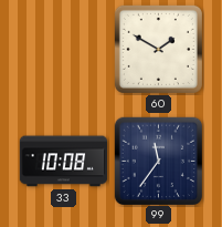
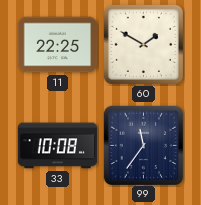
11: none -> 22:25
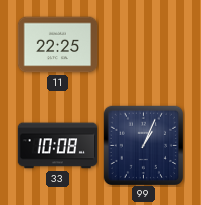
60: 1:50 -> none
99: 11:36 -> 1:04
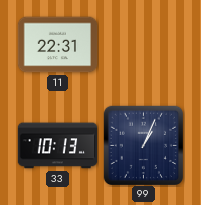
11: 22:25 -> 22:31
33: 10:08 -> 10:13
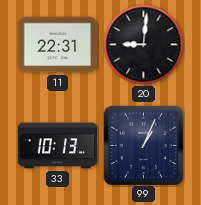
20: none -> 9:01
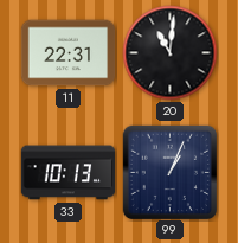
20: 9:01 -> 11:01
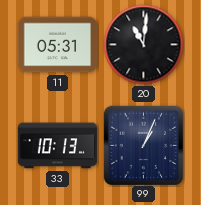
11: 22:31 -> 05:31
